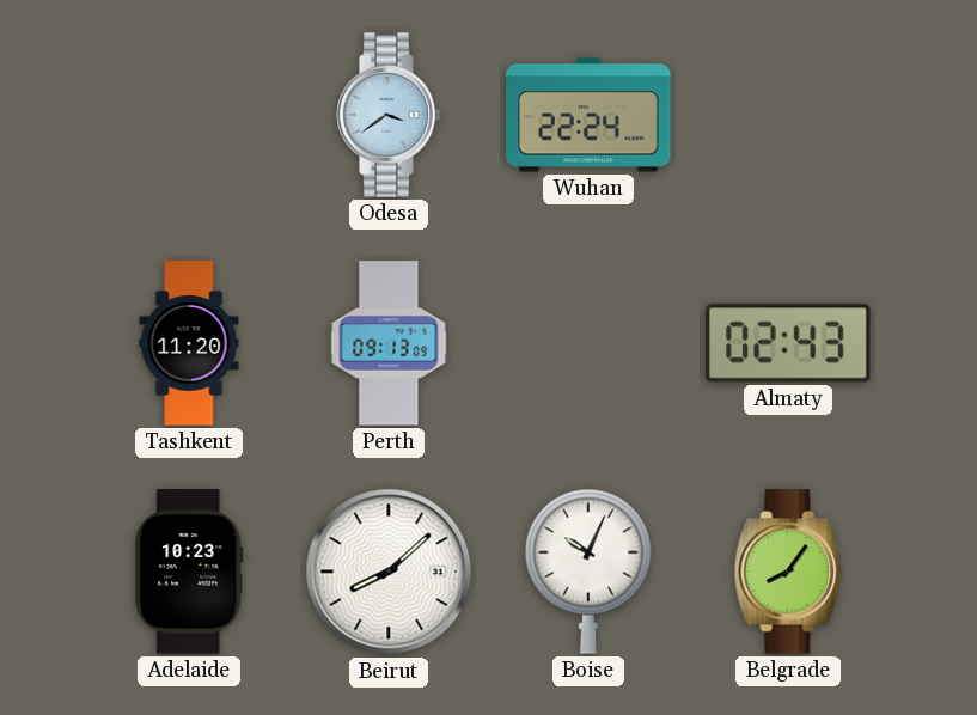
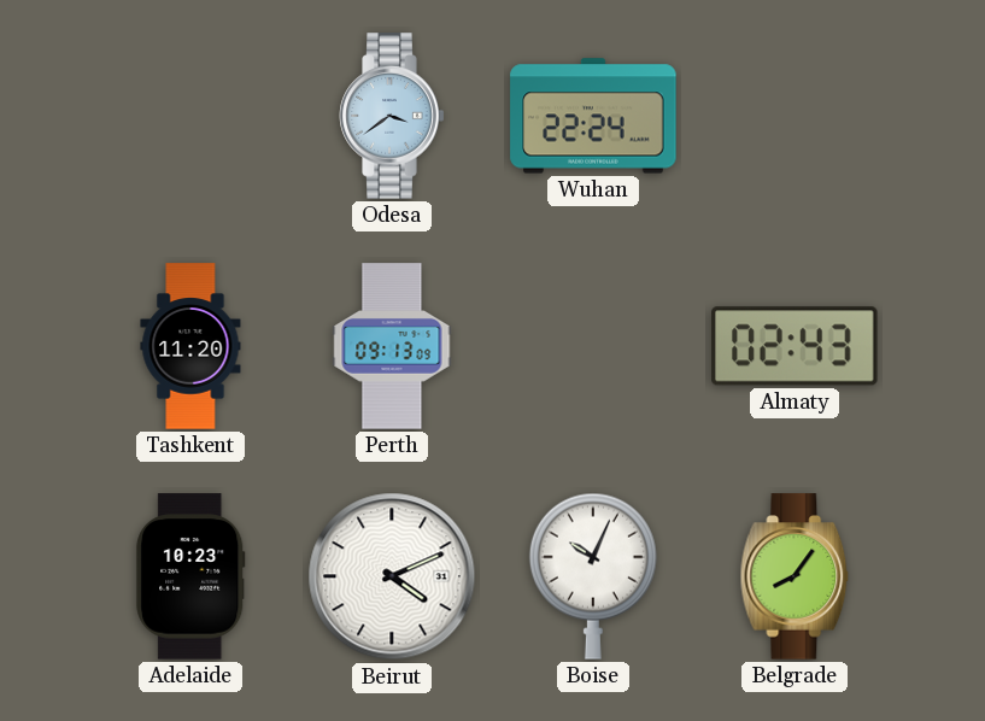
Beirut: 8:08 -> 4:11
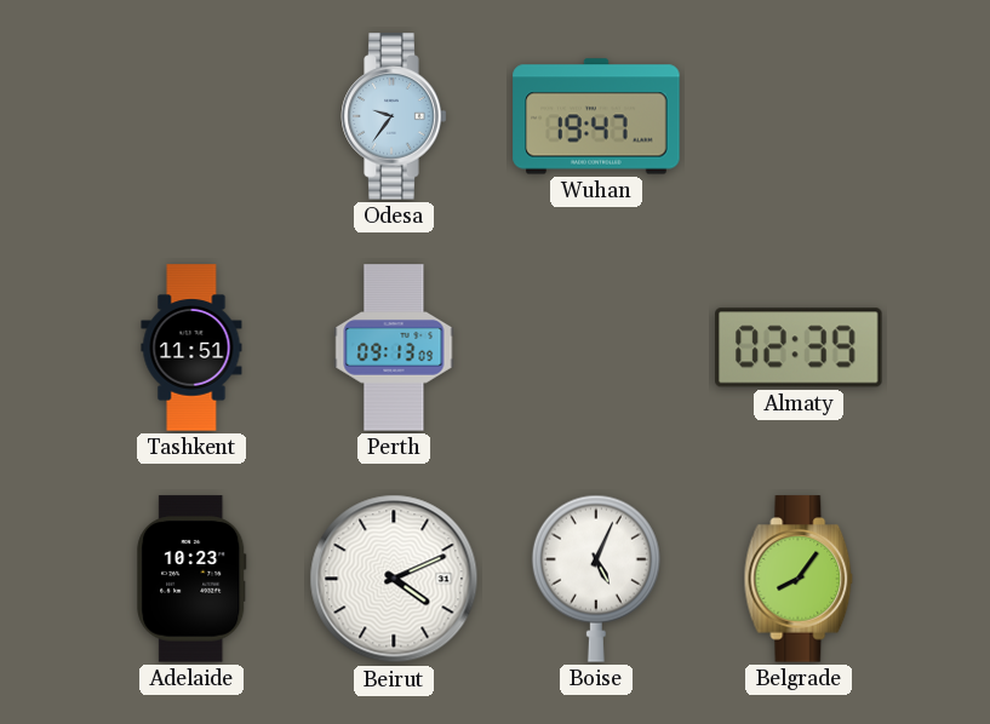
Odesa: 3:39 -> 9:36
Wuhan: 22:24 -> 19:47
Tashkent: 11:20 -> 11:51
Almaty: 02:43 -> 02:39
Boise: 10:04 -> 5:04
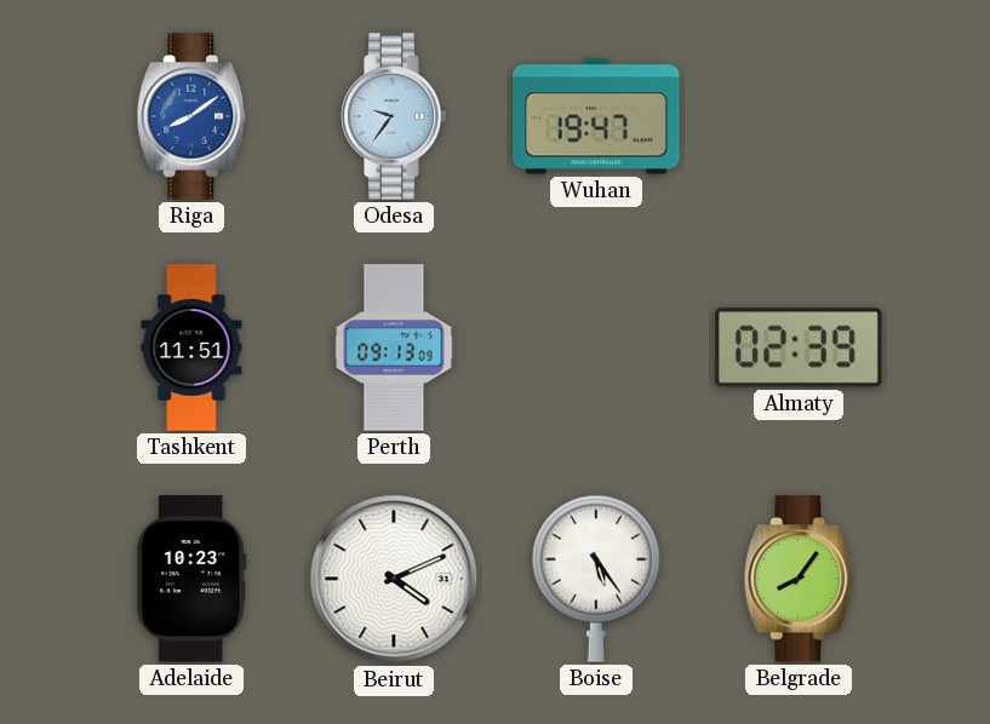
Riga: none -> 8:09
Boise: 5:04 -> 5:24
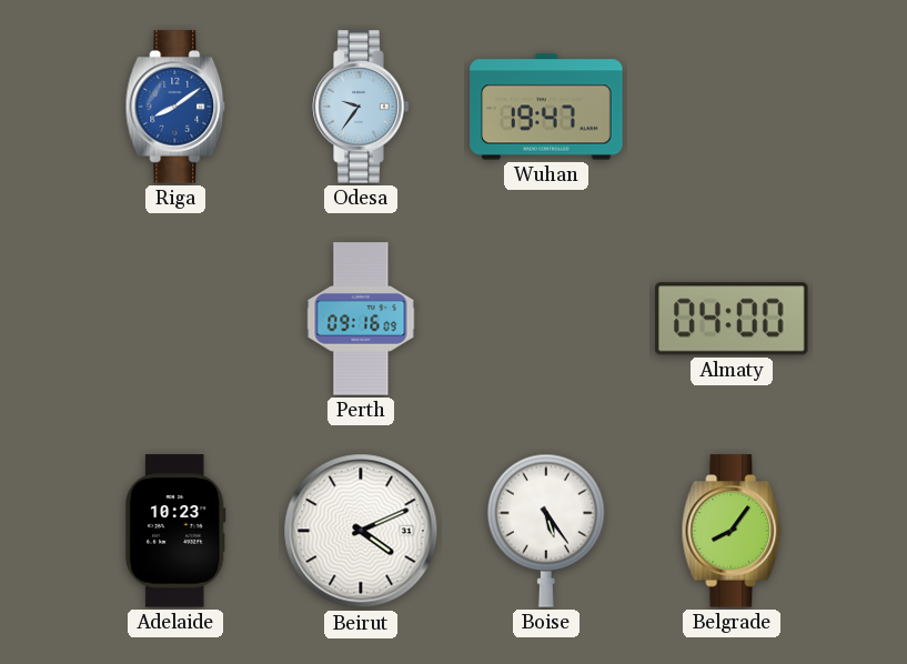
Tashkent: 11:51 -> none
Perth: 09:13 -> 09:16
Almaty: 02:39 -> 04:00
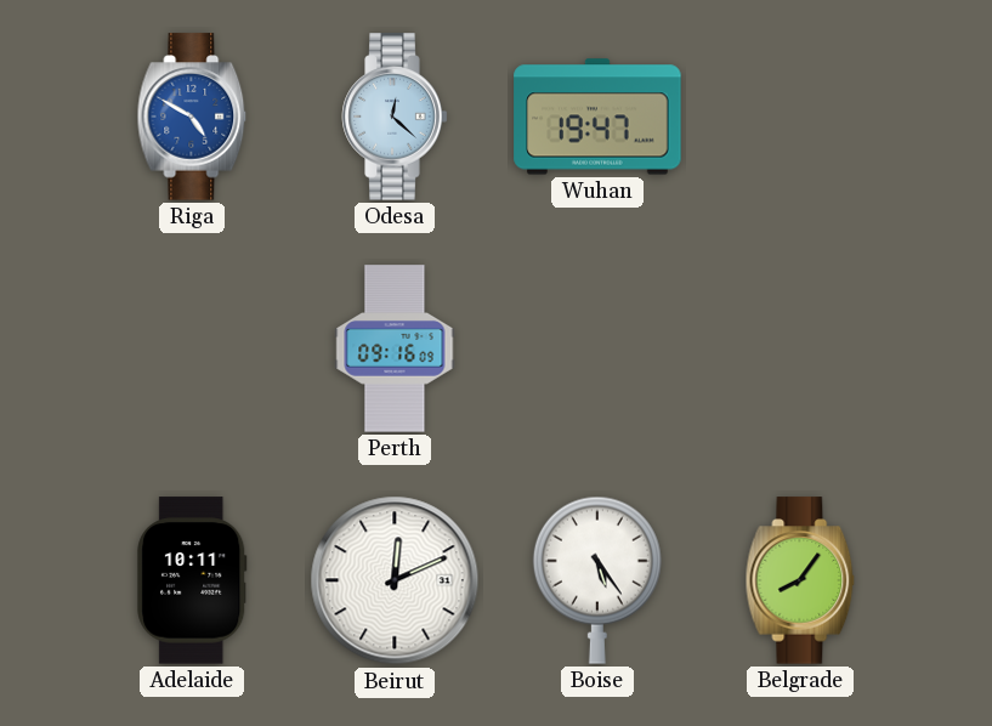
Riga: 8:09 -> 4:50
Odesa: 9:36 -> 12:22
Almaty: 04:00 -> none
Adelaide: 10:23 -> 10:11
Beirut: 4:11 -> 12:11
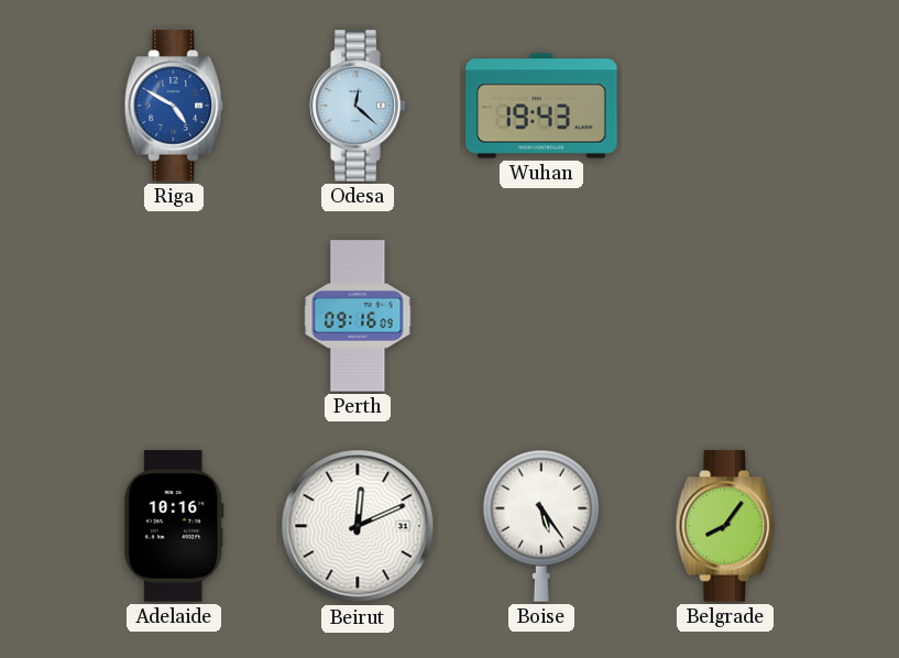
Wuhan: 19:47 -> 19:43
Adelaide: 10:11 -> 10:16
